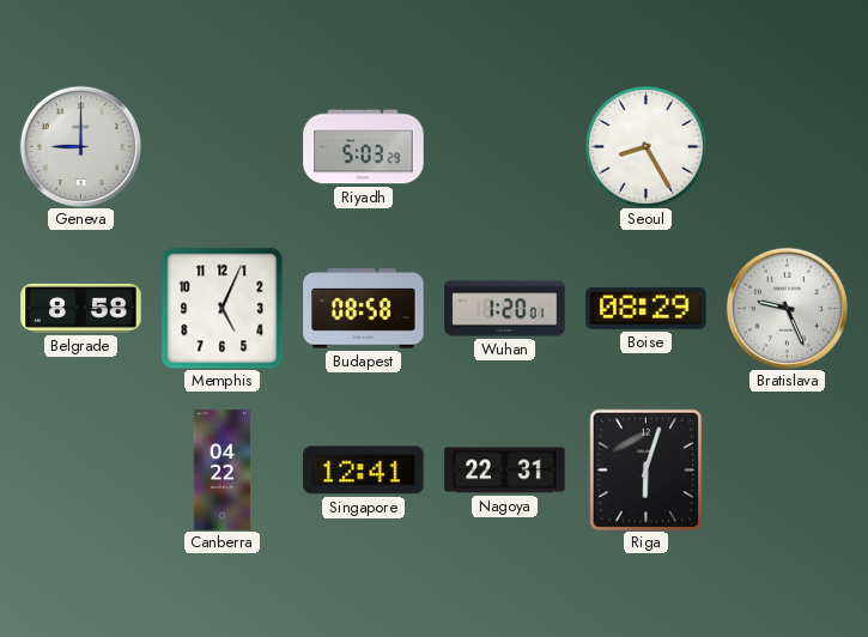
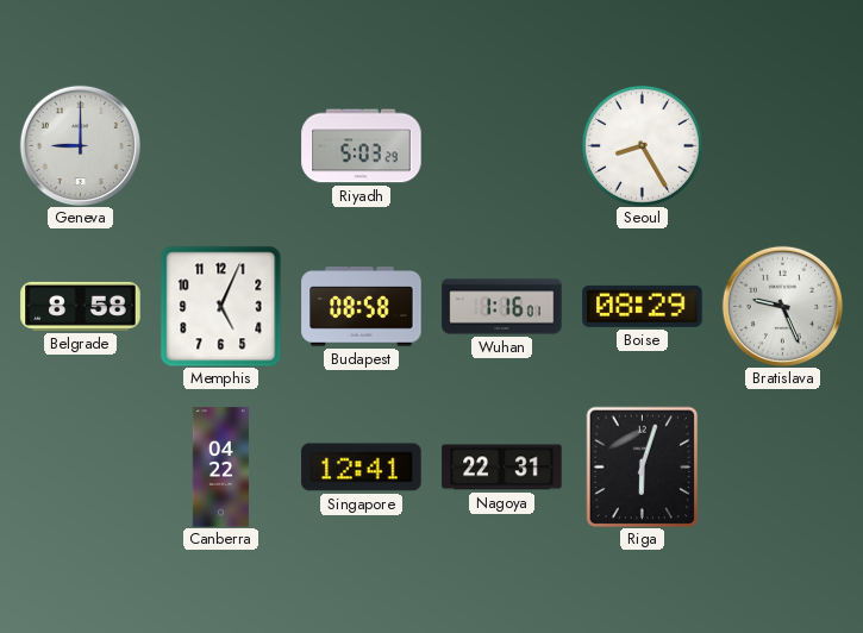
Wuhan: 1:20 -> 1:16
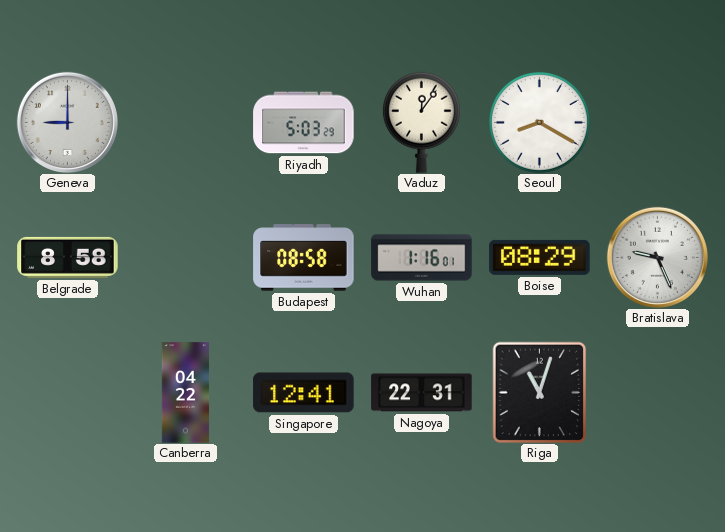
Vaduz: none -> 12:06
Seoul: 8:25 -> 8:20
Memphis: 5:04 -> none
Riga: 6:03 -> 11:03
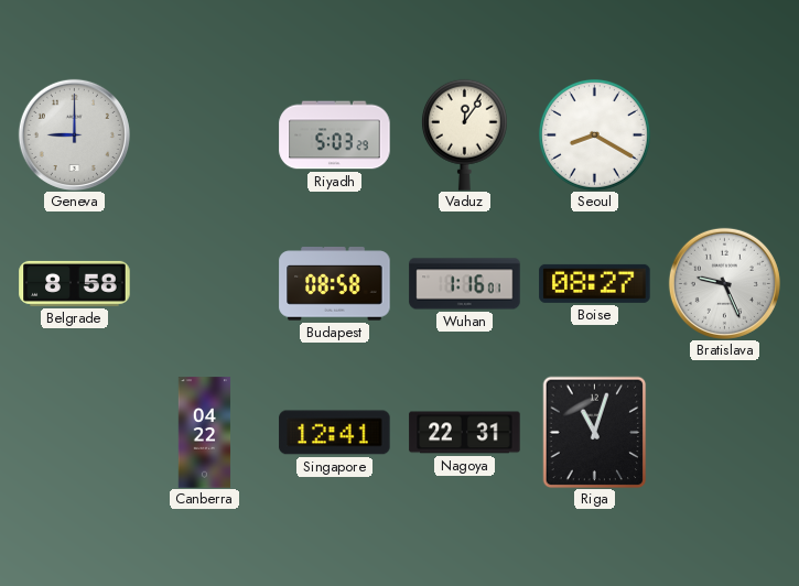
Boise: 08:29 -> 08:27
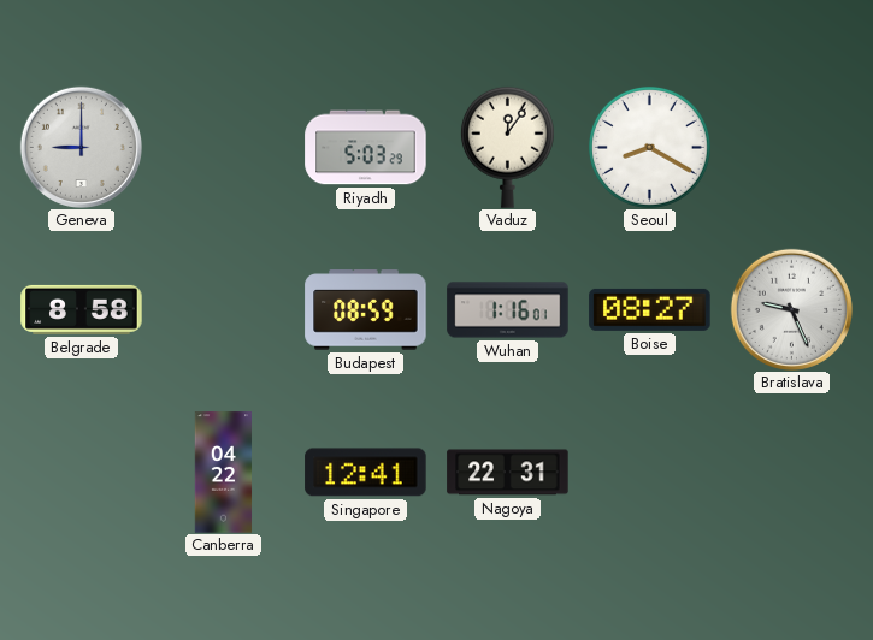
Budapest: 08:58 -> 08:59
Riga: 11:03 -> none
